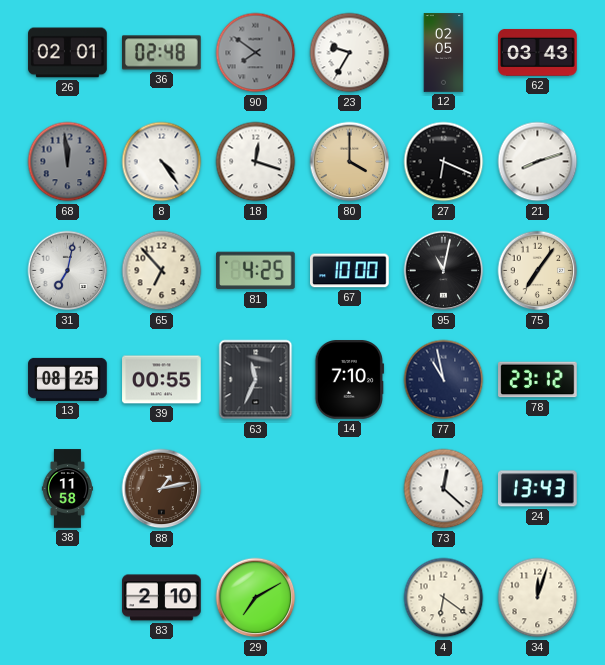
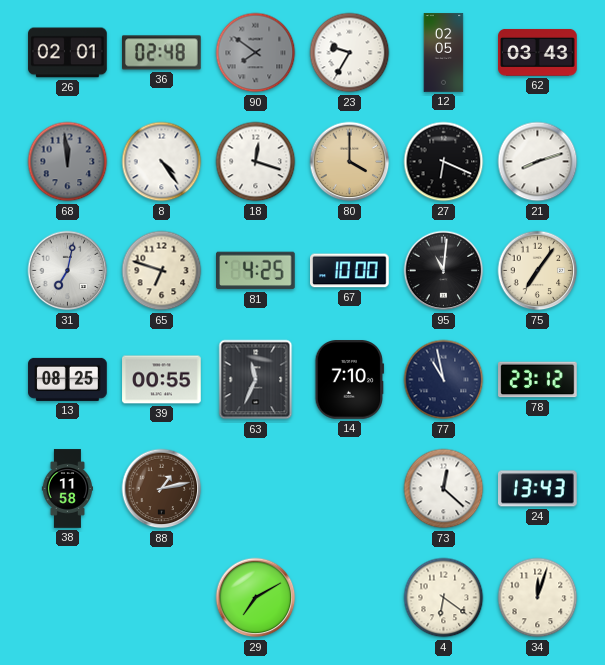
65: 6:53 -> 6:48
95: 11:02 -> 11:01
83: 2:10 -> none
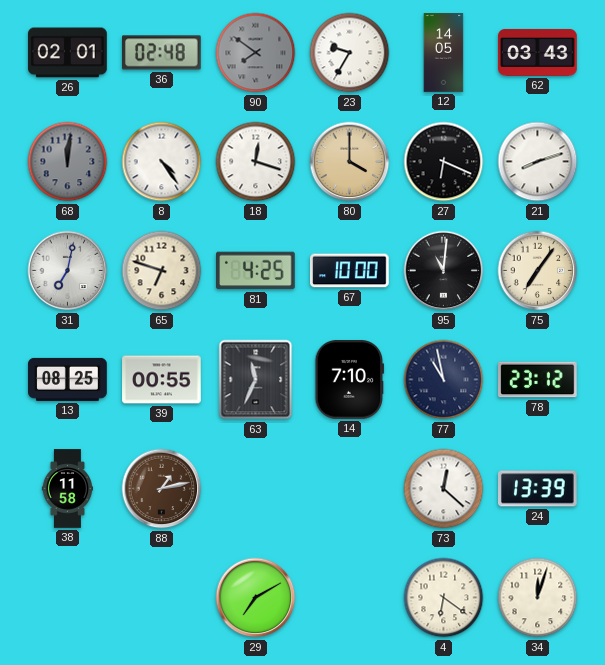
12: 02:05 -> 14:05
68: 11:59 -> 12:01
24: 13:43 -> 13:39
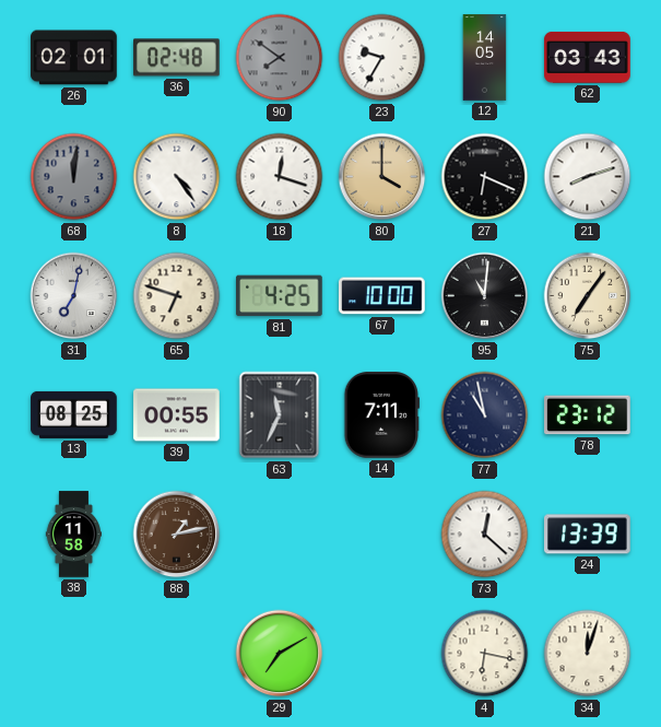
14: 7:10 -> 7:11
4: 6:21 -> 6:17
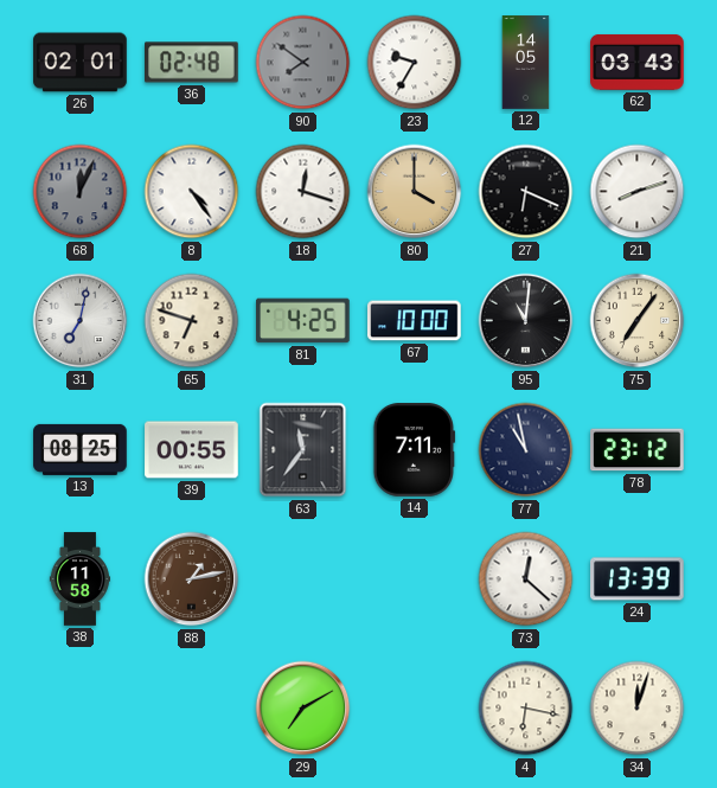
68: 12:01 -> 12:04
63: 11:34 -> 11:36
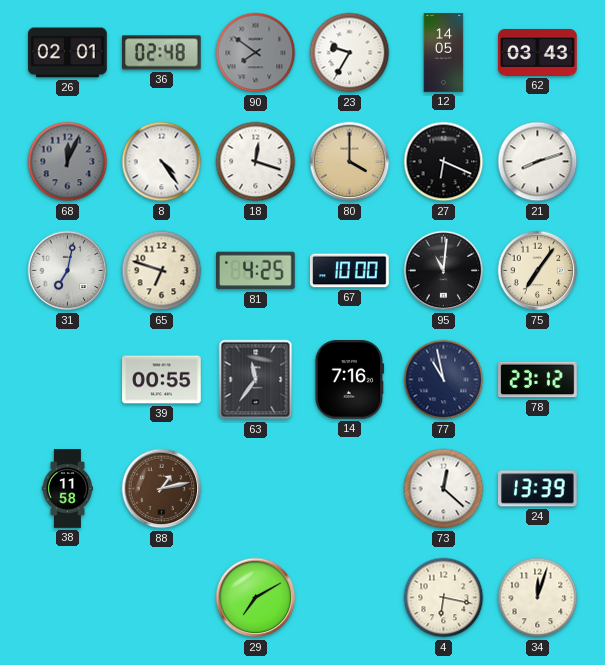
13: 08:25 -> none
14: 7:11 -> 7:16
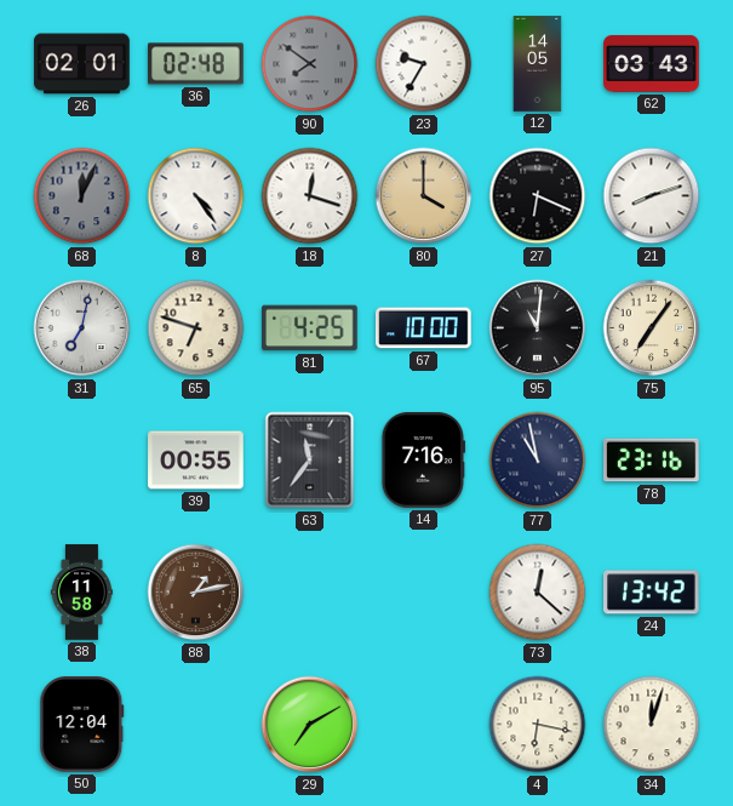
78: 23:12 -> 23:16
24: 13:39 -> 13:42
50: none -> 12:04
